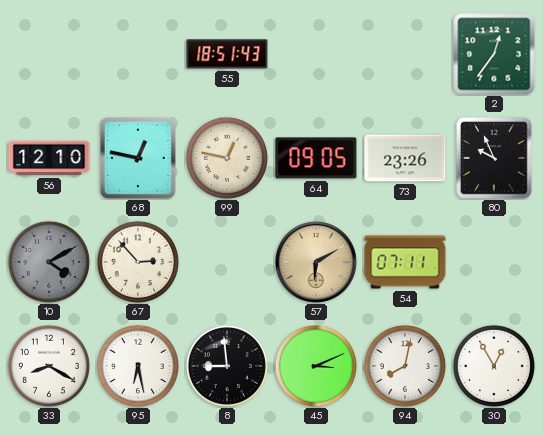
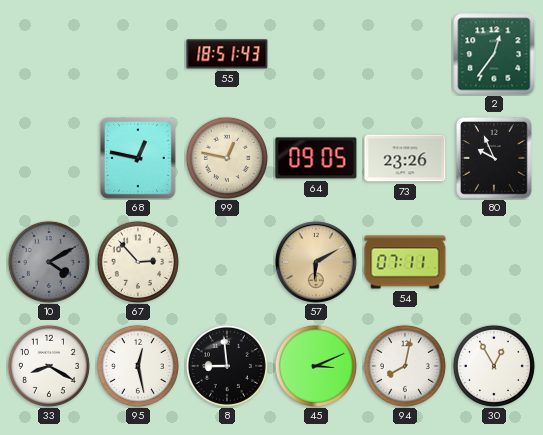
56: 12:10 -> none
95: 6:28 -> 12:28
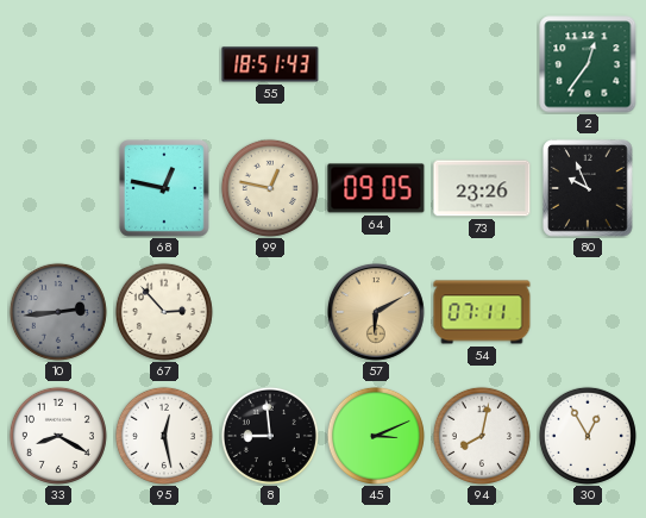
10: 4:10 -> 2:44
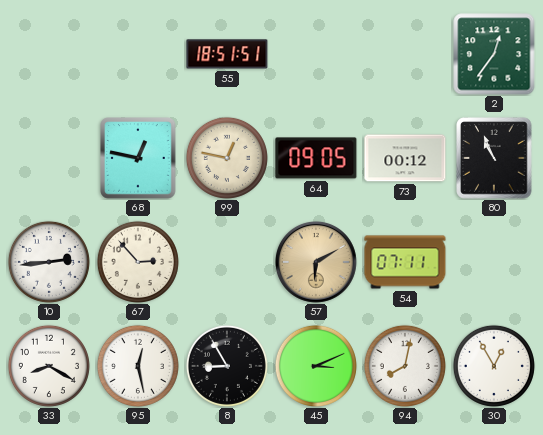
55: 18:51:43 -> 18:51:51
73: 23:26 -> 00:12
80: 9:56 -> 10:56
10 dial: grey -> white
8: 8:59 -> 8:55
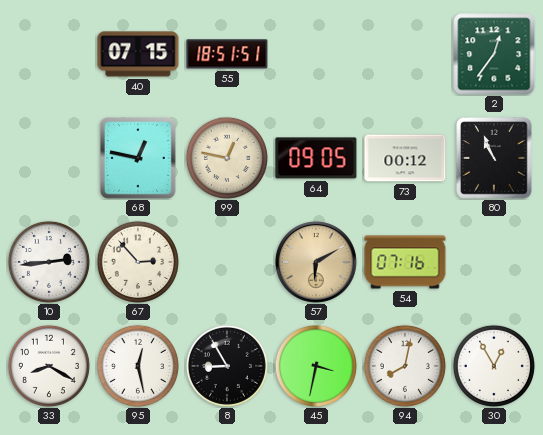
40: none -> 07:15
54: 07:11 -> 07:16
45: 3:11 -> 3:32
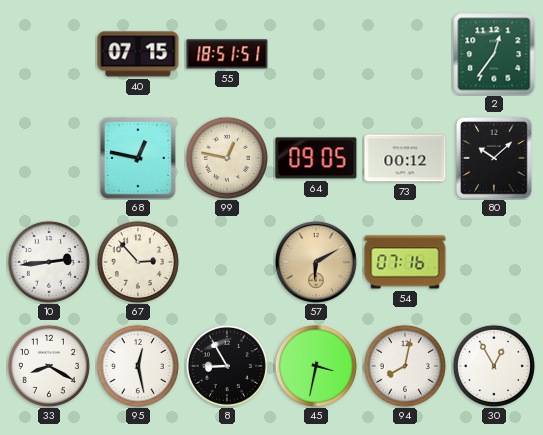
80: 10:56 -> 10:08
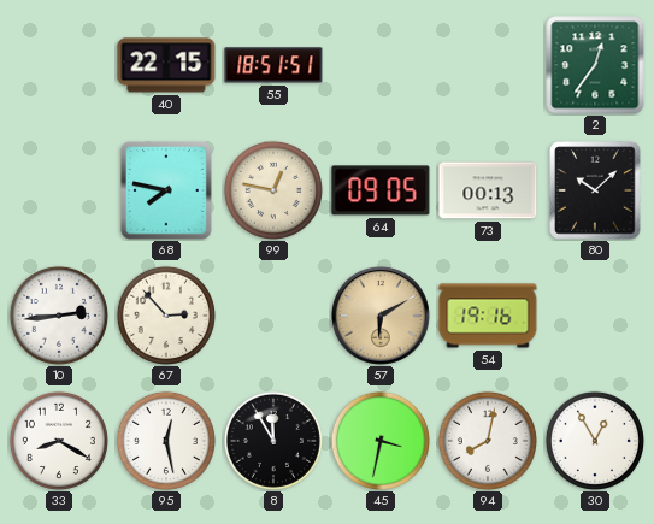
40: 07:15 -> 22:15
68: 12:47 -> 7:47
73: 00:12 -> 00:13
54: 07:16 -> 19:16
8: 8:55 -> 11:55
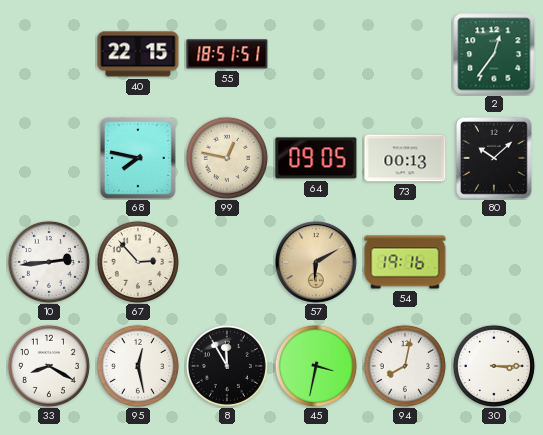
30: 12:55 -> 3:15
